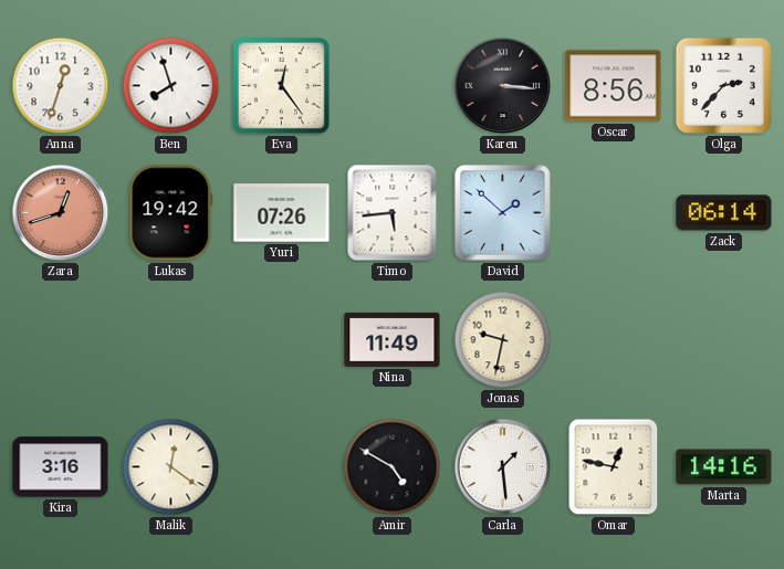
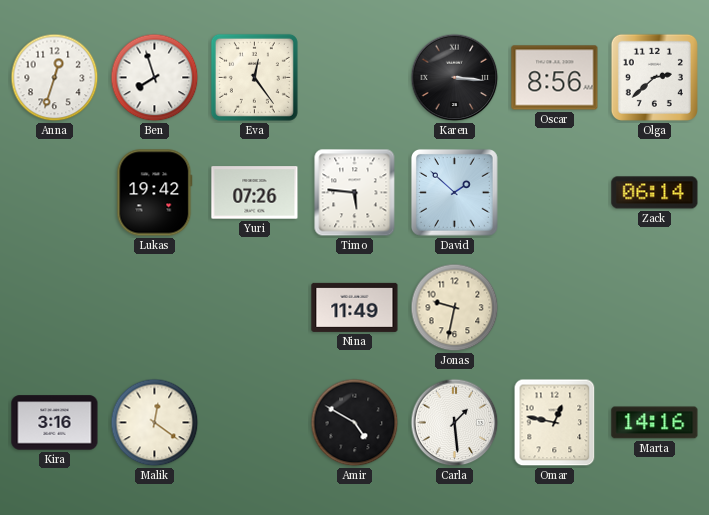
Olga: 2:37 -> 2:38
Zara: 12:42 -> none
Timo: 5:44 -> 5:46
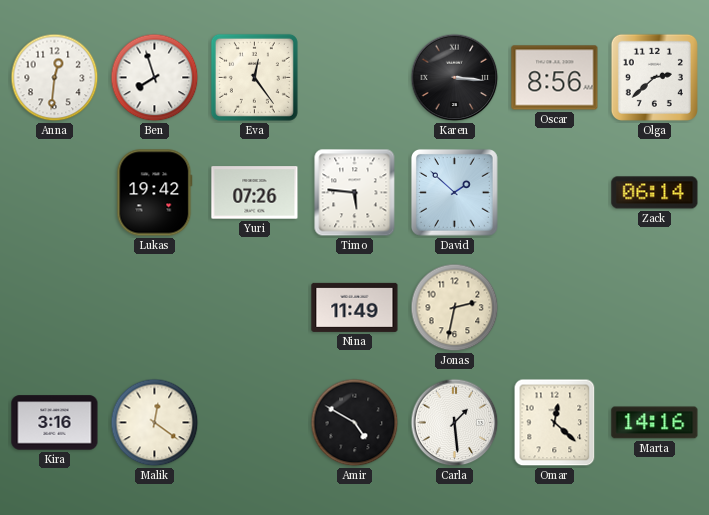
Anna: 12:33 -> 12:31
Jonas: 9:32 -> 2:32
Omar: 12:47 -> 12:22
